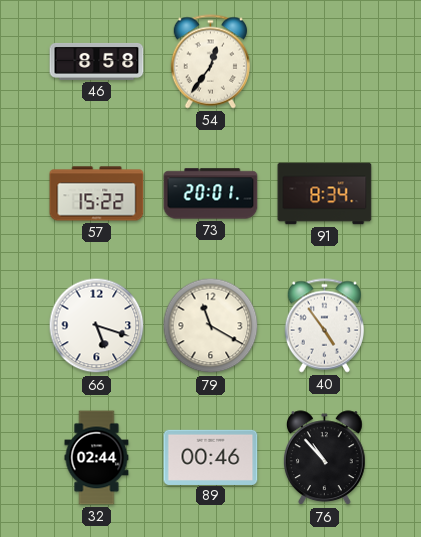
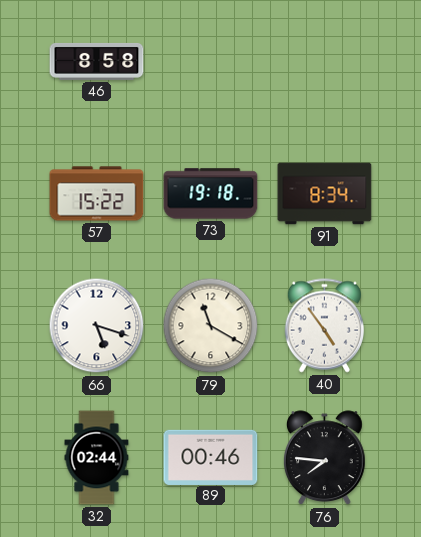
54: 12:36 -> none
73: 20:01 -> 19:18
76: 10:53 -> 7:46
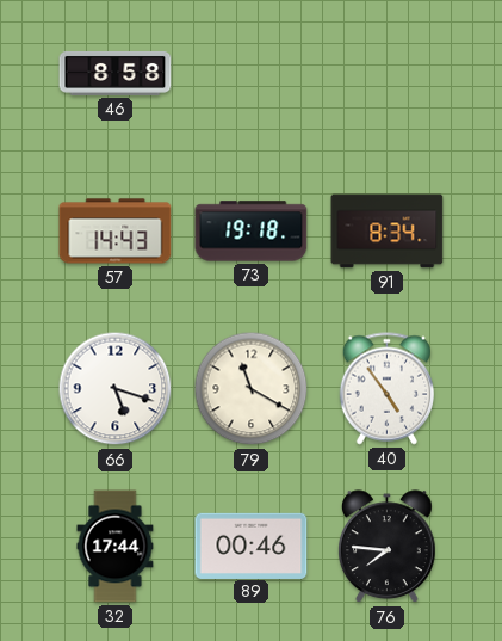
57: 15:22 -> 14:43
32: 02:44 -> 17:44
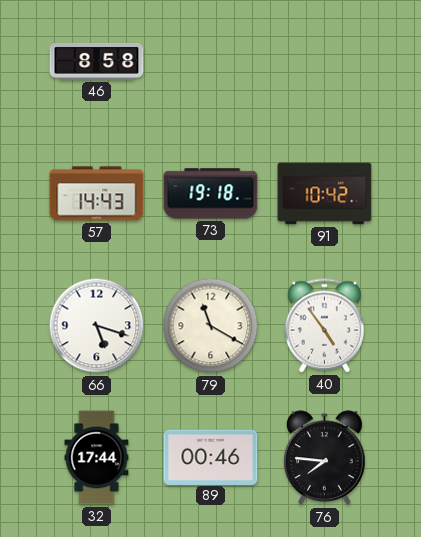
91: 8:34 -> 10:42
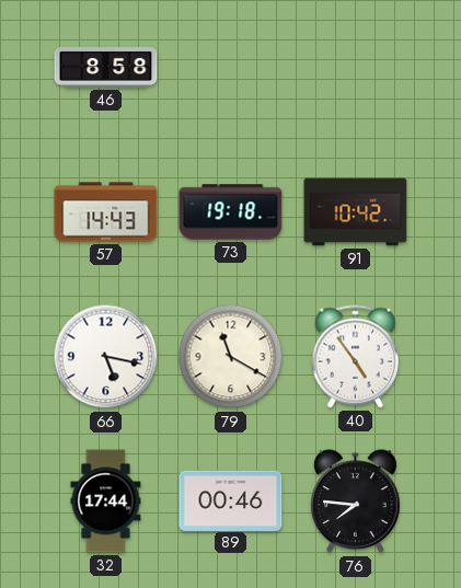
66: 5:18 -> 5:17
